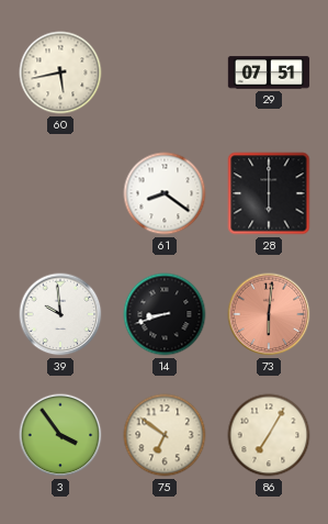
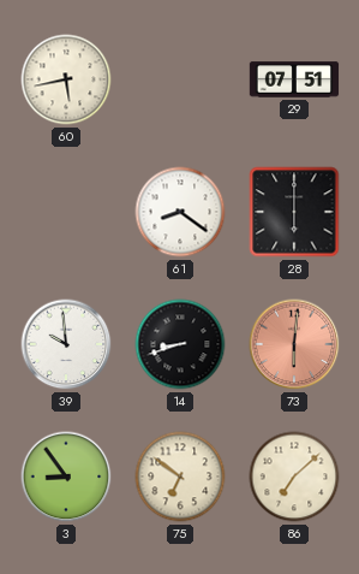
3: 3:54 -> 8:54
86: 7:05 -> 7:08
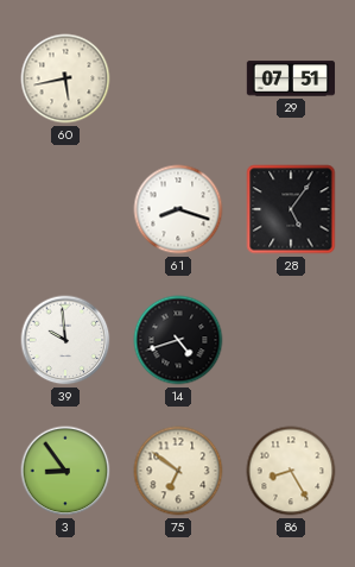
61: 8:21 -> 8:18
28: 6:00 -> 5:06
14: 8:42 -> 4:42
73: 6:01 -> none
86: 7:08 -> 8:25
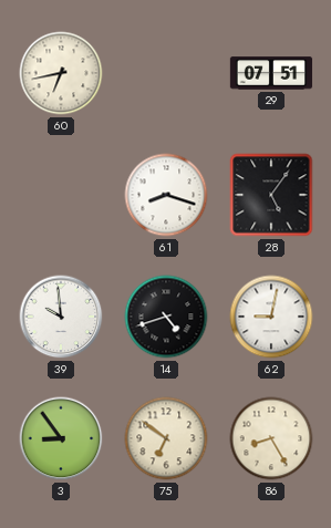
60: 5:43 -> 6:43
62: none -> 9:02
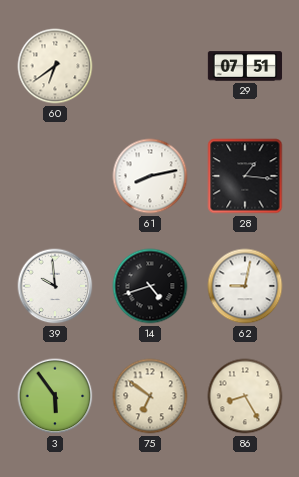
60: 6:43 -> 6:39
61: 8:18 -> 8:13
28: 5:06 -> 1:16
3: 8:54 -> 5:54
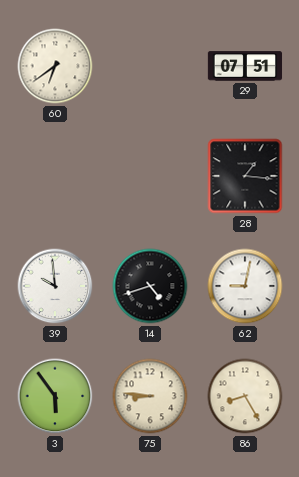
61: 8:13 -> none
75: 6:51 -> 8:46
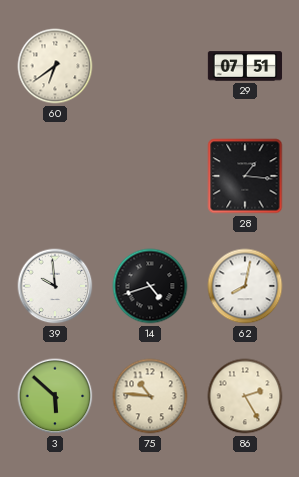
62: 9:02 -> 8:02
3: 5:54 -> 5:52
75: 8:46 -> 10:46
86: 8:25 -> 2:25
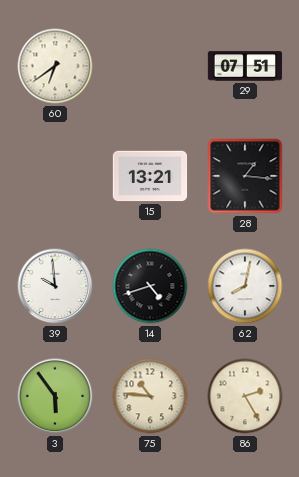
15: none -> 13:21
3: 5:52 -> 5:54
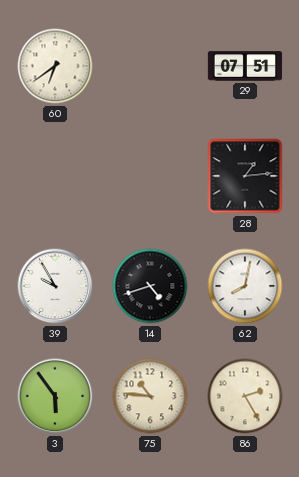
15: 13:21 -> none
28: 1:16 -> 1:14
39: 9:59 -> 9:55
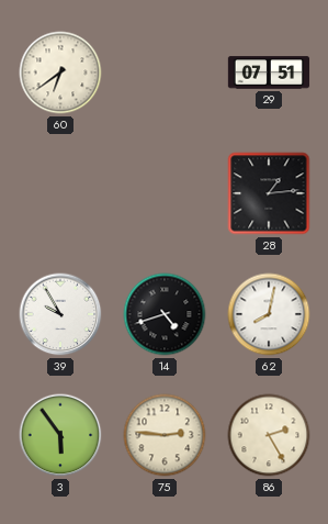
75: 10:46 -> 2:46
